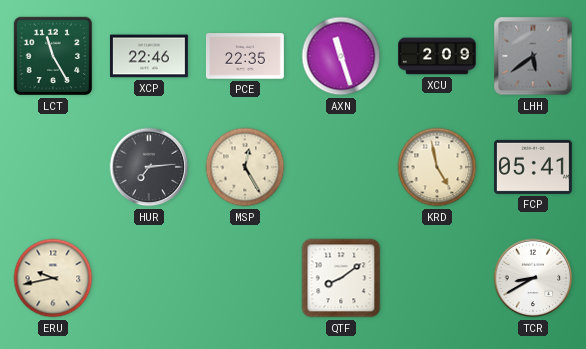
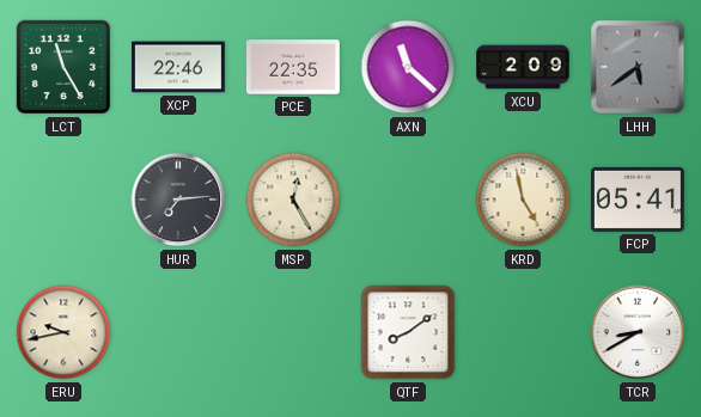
AXN: 11:27 -> 11:22
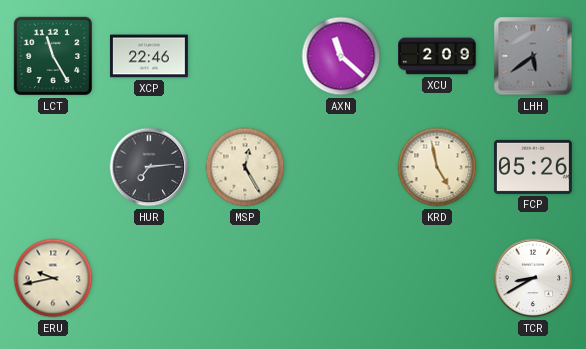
PCE: 22:35 -> none
FCP: 05:41 -> 05:26
QTF: 8:09 -> none
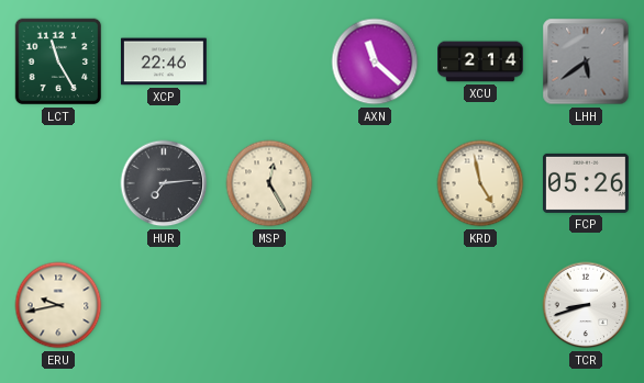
XCU: 2:09 -> 2:14
TCR: 8:40 -> 8:42
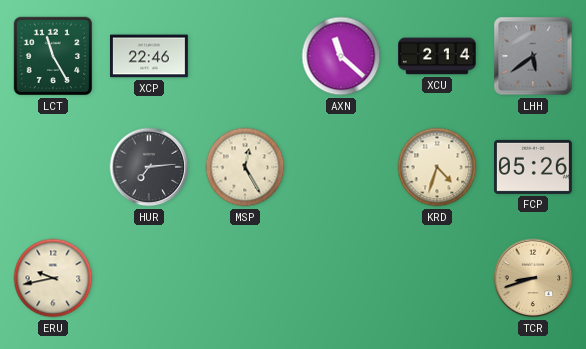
KRD: 4:58 -> 4:33
TCR dial: white -> champagne
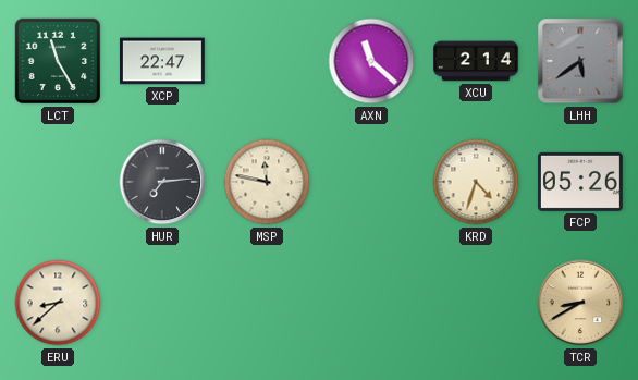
XCP: 22:46 -> 22:47
MSP: 12:25 -> 11:47
ERU: 9:43 -> 8:38
TCR: 8:42 -> 8:40
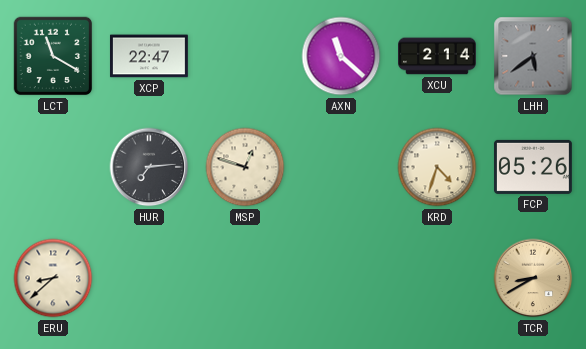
LCT: 11:25 -> 11:20
MSP: 11:47 -> 12:48
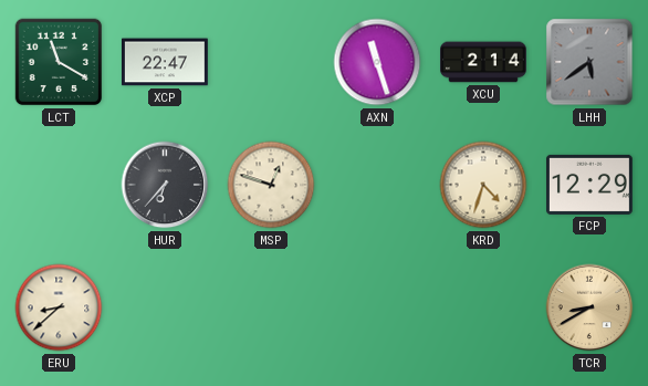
AXN: 11:22 -> 11:27
HUR: 7:14 -> 6:37
FCP: 05:26 -> 12:29
